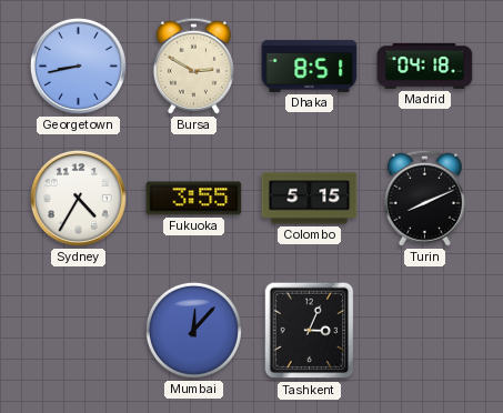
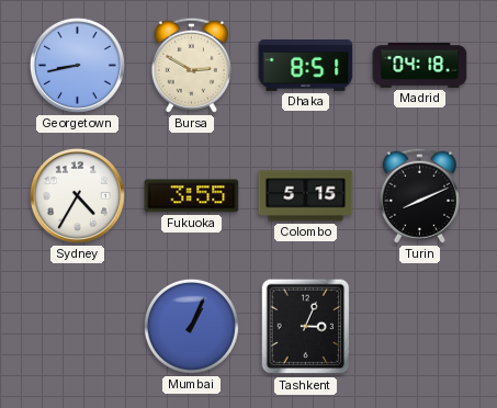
Mumbai: 12:07 -> 1:04
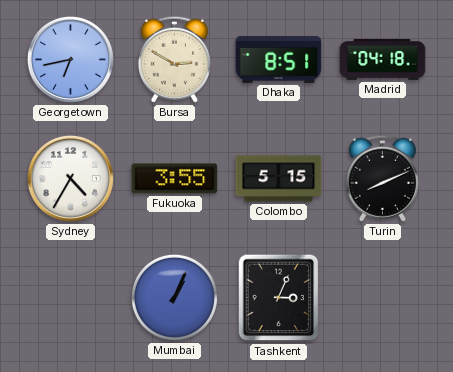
Georgetown: 8:43 -> 6:43
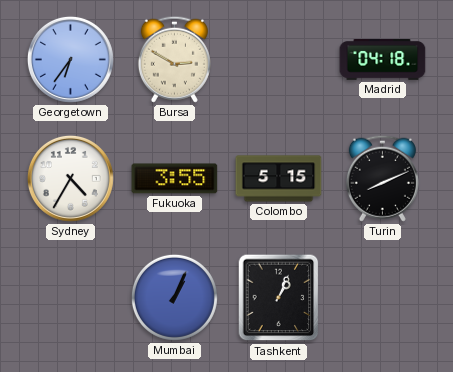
Georgetown: 6:43 -> 6:36
Dhaka: 8:51 -> none
Tashkent: 3:04 -> 1:04
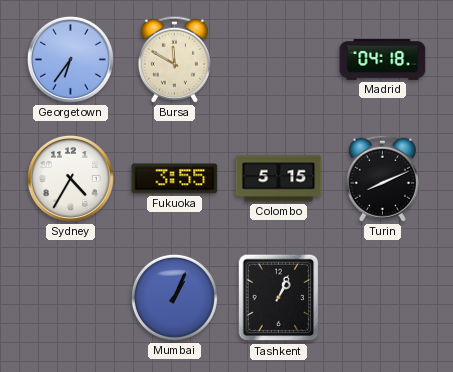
Bursa: 2:50 -> 11:50
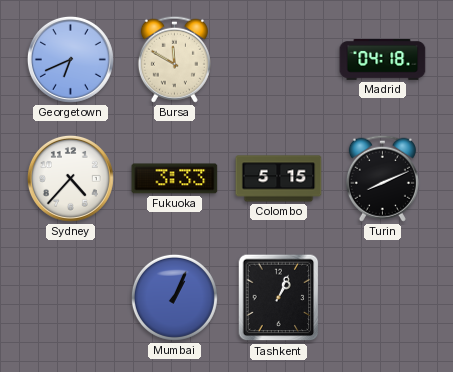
Georgetown: 6:36 -> 6:41
Sydney: 4:35 -> 4:37
Fukuoka: 3:55 -> 3:33
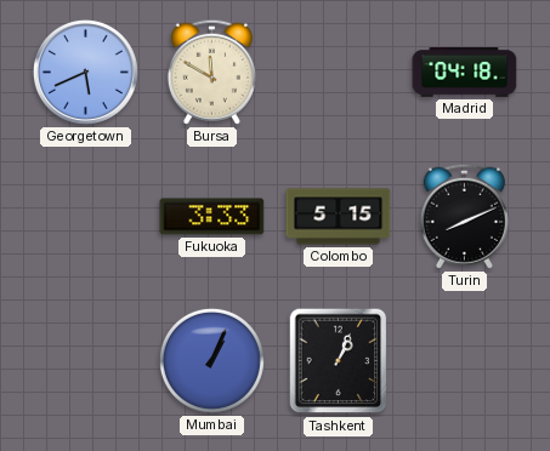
Georgetown: 6:41 -> 5:41
Sydney: 4:37 -> none
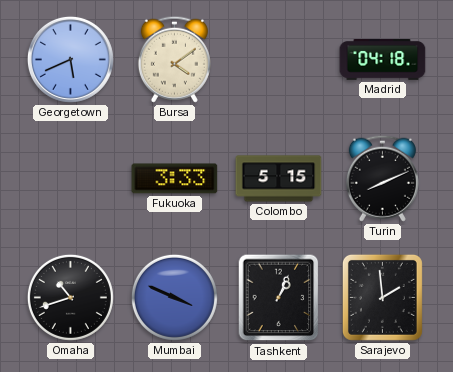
Bursa: 11:50 -> 4:09
Omaha: none -> 10:42
Mumbai: 1:04 -> 3:49
Sarajevo: none -> 1:59
